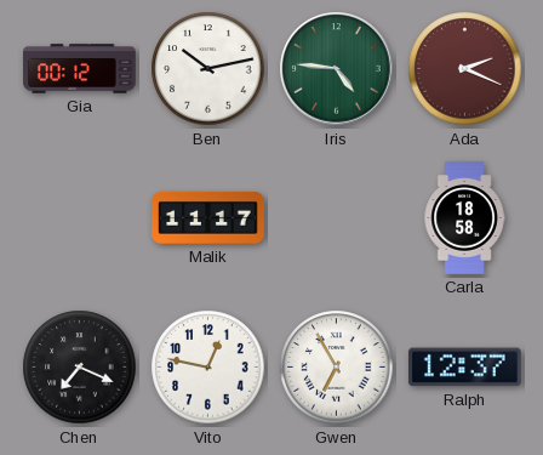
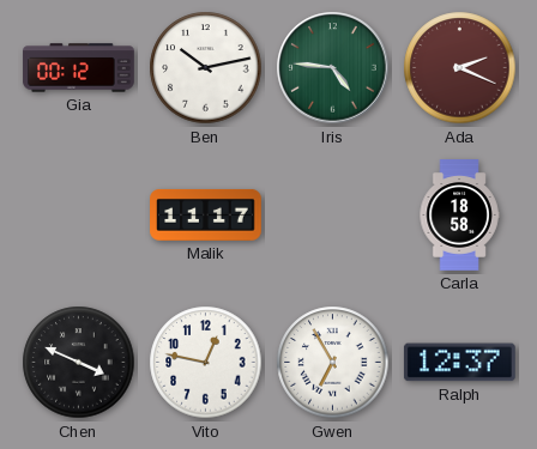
Chen: 7:19 -> 3:49
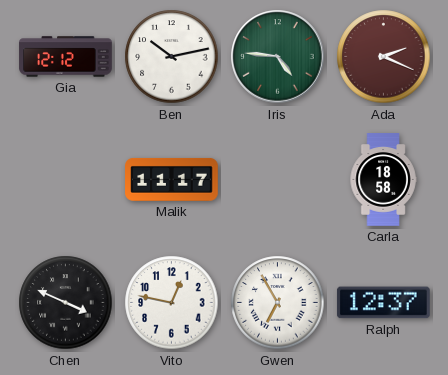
Gia: 00:12 -> 12:12
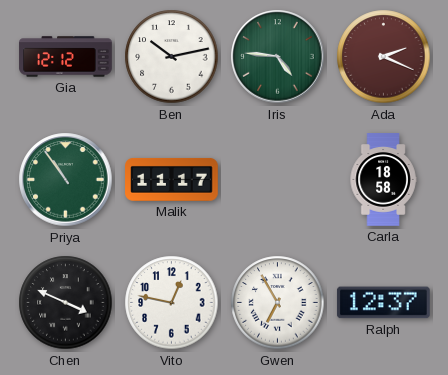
Priya: none -> 10:54
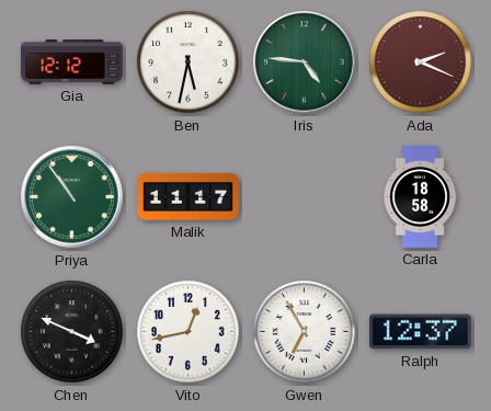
Ben: 10:13 -> 5:32
Vito: 12:47 -> 12:43
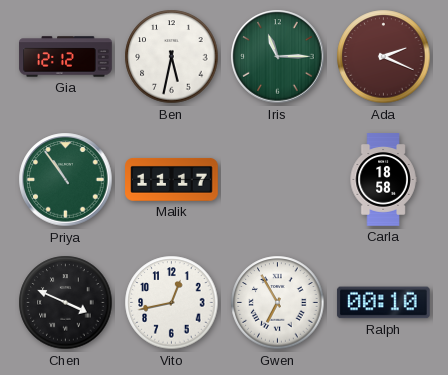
Iris: 4:46 -> 11:15
Ralph: 12:37 -> 00:10
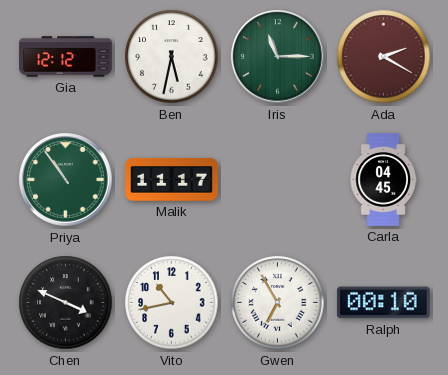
Ada: 2:19 -> 2:20
Carla: 18:58 -> 04:45
Vito: 12:43 -> 10:43
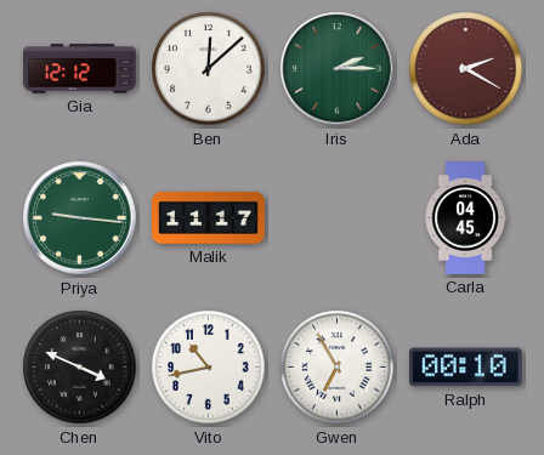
Ben: 5:32 -> 12:08
Iris: 11:15 -> 2:15
Priya: 10:54 -> 9:16
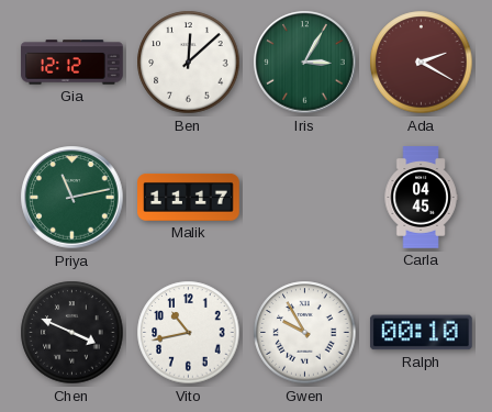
Iris: 2:15 -> 3:05
Priya: 9:16 -> 11:13
Gwen: 6:55 -> 9:55
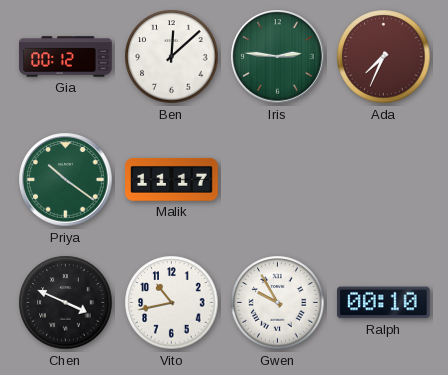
Gia: 12:12 -> 00:12
Iris: 3:05 -> 2:46
Ada: 2:20 -> 7:34
Priya: 11:13 -> 10:21
Carla: 04:45 -> none
